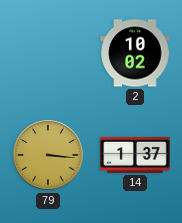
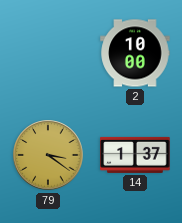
2: 10:02 -> 10:00
79: 3:16 -> 3:21
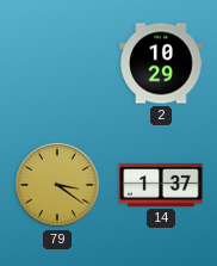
2: 10:00 -> 10:29
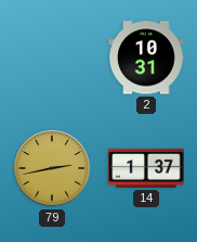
2: 10:29 -> 10:31
79: 3:21 -> 2:43
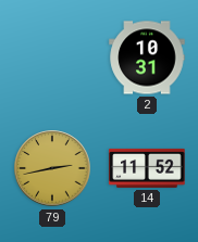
14: 1:37 -> 11:52
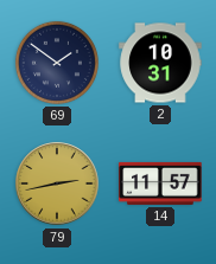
69: none -> 1:51
14: 11:52 -> 11:57
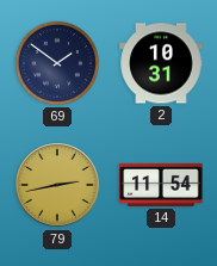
14: 11:57 -> 11:54
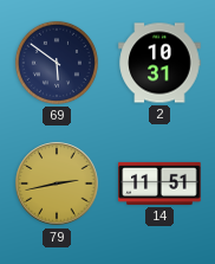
69: 1:51 -> 5:51
14: 11:54 -> 11:51
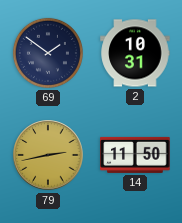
69: 5:51 -> 1:51
14: 11:51 -> 11:50
